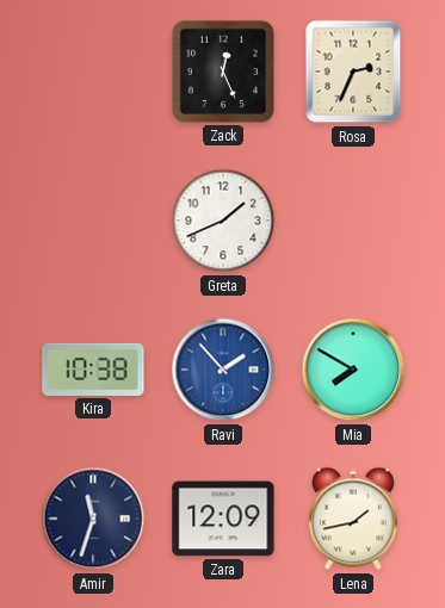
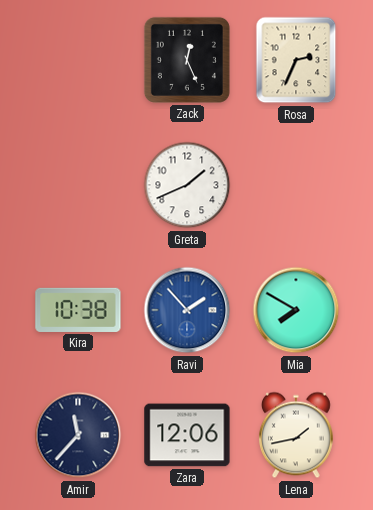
Amir: 11:33 -> 11:37
Zara: 12:09 -> 12:06
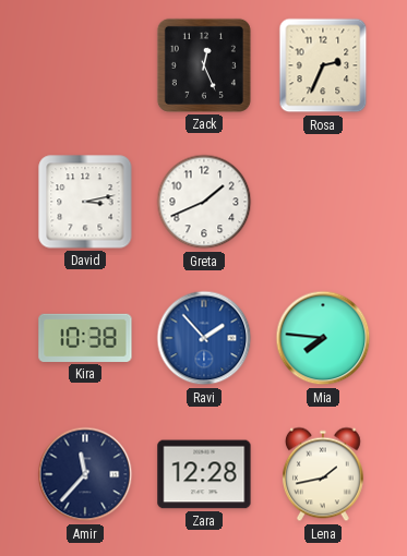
David: none -> 3:13
Mia: 7:50 -> 7:46
Zara: 12:06 -> 12:28
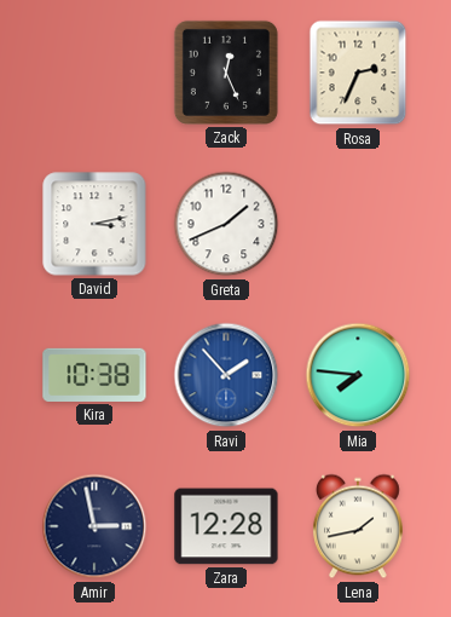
Amir: 11:37 -> 2:58
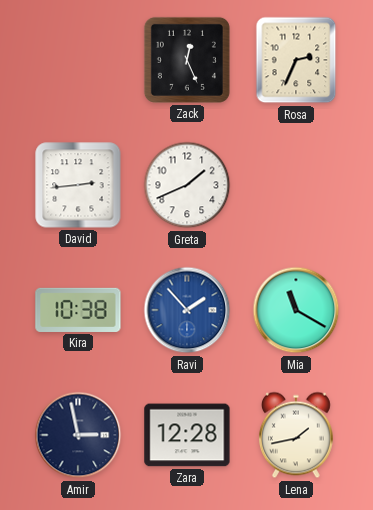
David: 3:13 -> 2:44
Mia: 7:46 -> 11:20
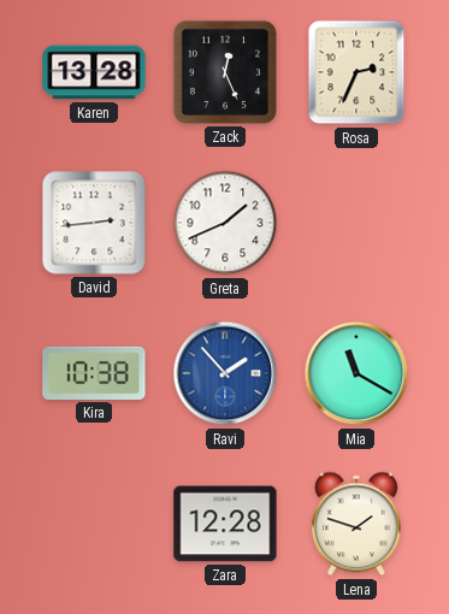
Karen: none -> 13:28
Amir: 2:58 -> none
Lena: 1:43 -> 1:48
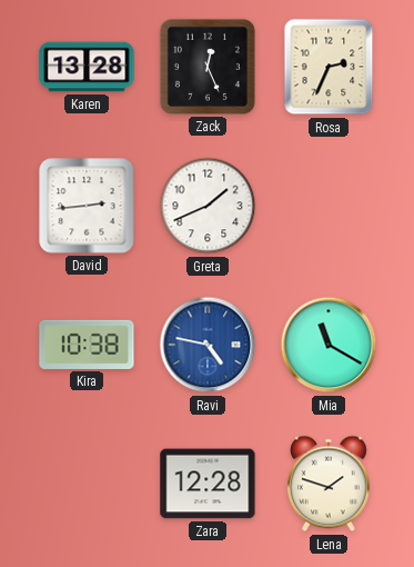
Ravi: 1:53 -> 4:47
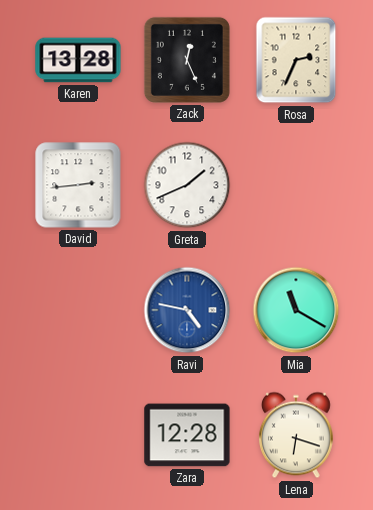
Kira: 10:38 -> none
Lena: 1:48 -> 6:18
